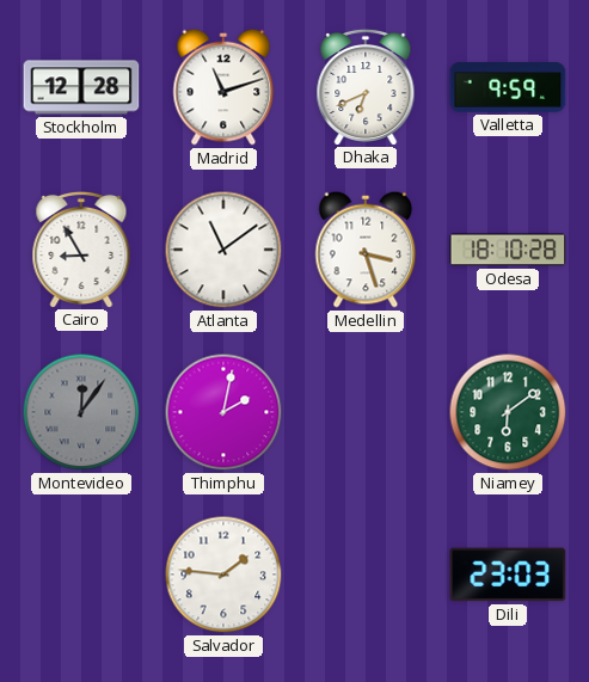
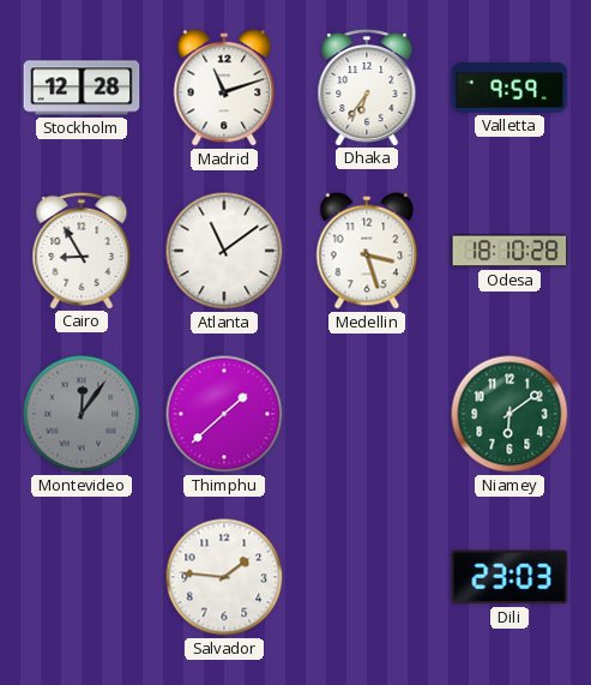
Dhaka: 6:41 -> 6:36
Thimphu: 2:02 -> 1:38
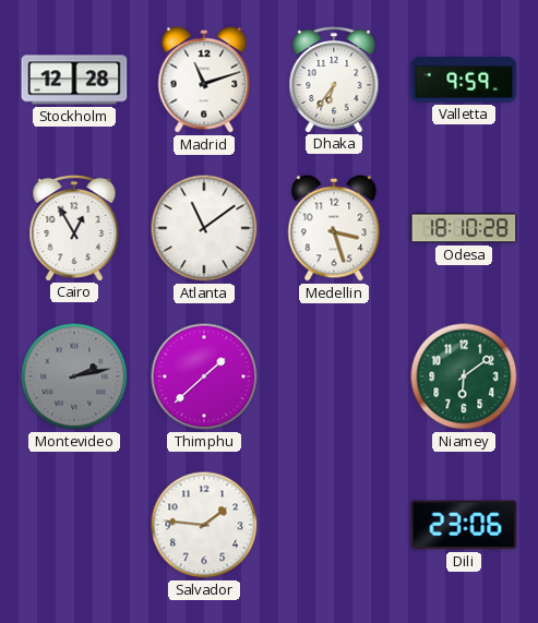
Cairo: 8:55 -> 12:55
Montevideo: 12:06 -> 2:13
Dili: 23:03 -> 23:06
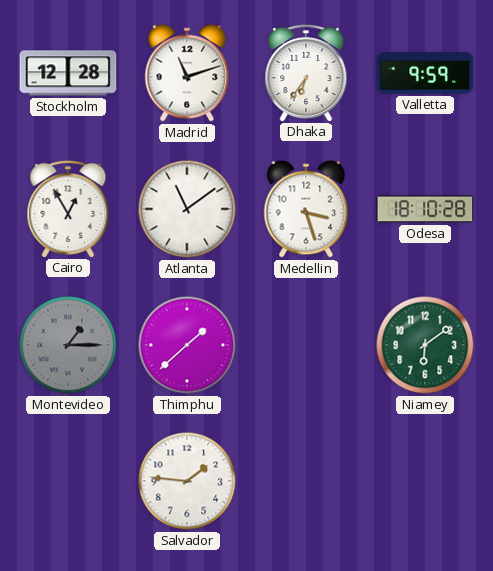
Montevideo: 2:13 -> 1:15
Dili: 23:06 -> none
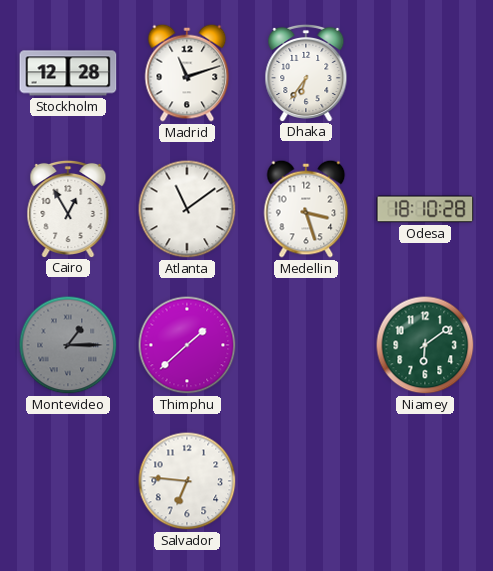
Valletta: 9:59 -> none
Salvador: 1:46 -> 6:46
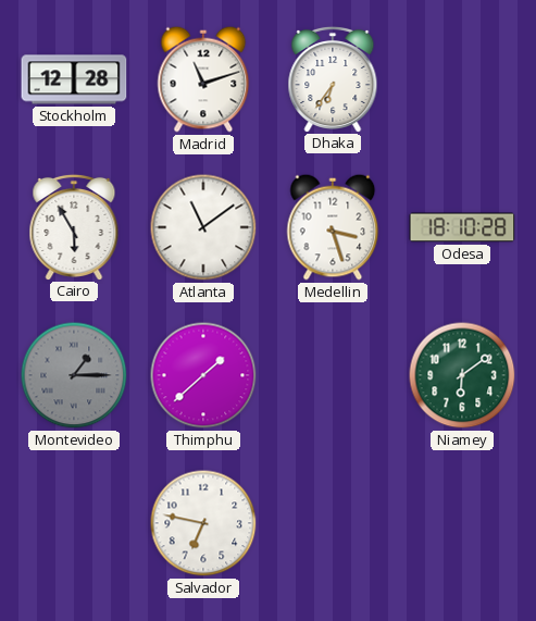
Cairo: 12:55 -> 5:55
Salvador: 6:46 -> 6:47
